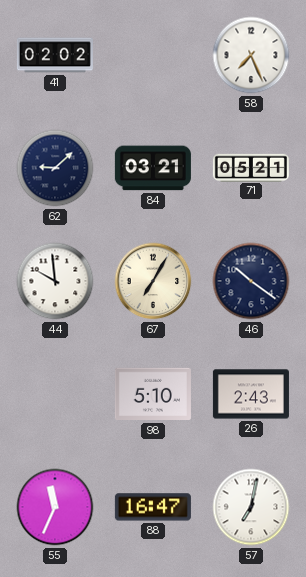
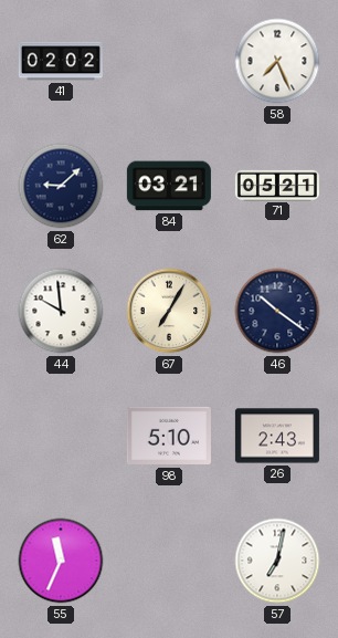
88: 16:47 -> none
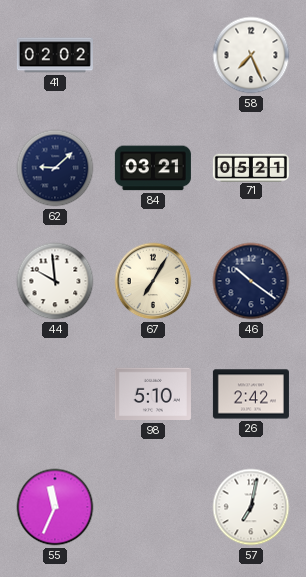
26: 2:43 -> 2:42
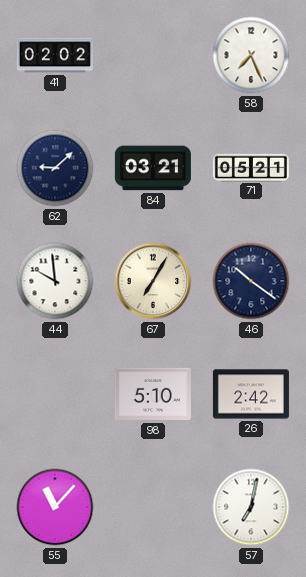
55: 11:34 -> 11:07
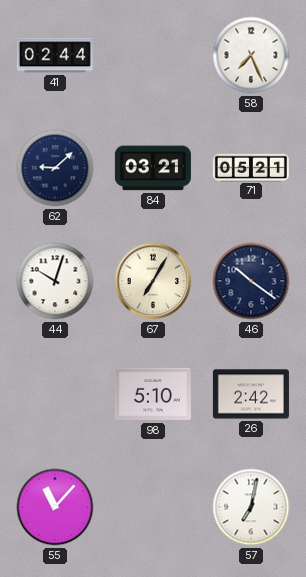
41: 02:02 -> 02:44
44: 9:59 -> 10:03
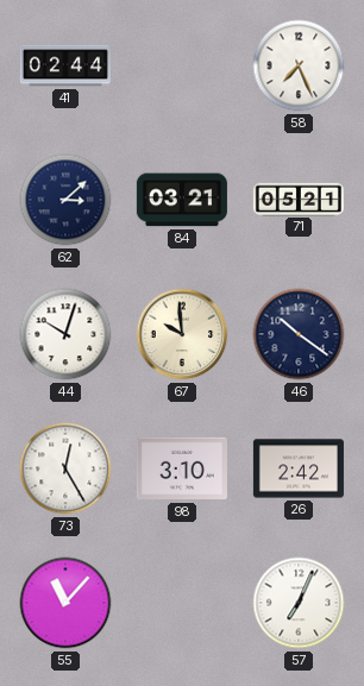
62: 9:08 -> 3:08
67: 7:05 -> 9:59
73: none -> 12:25
98: 5:10 -> 3:10
57: 7:02 -> 7:04
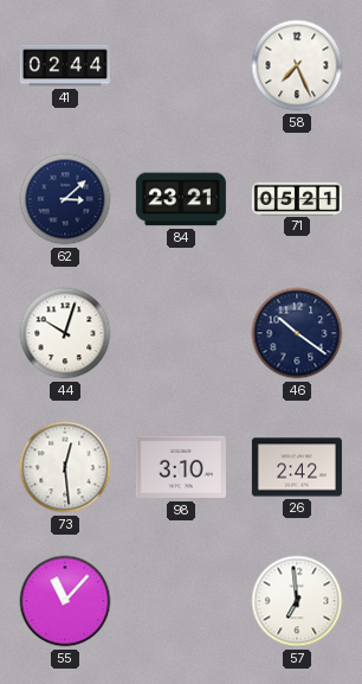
84: 03:21 -> 23:21
67: 9:59 -> none
73: 12:25 -> 12:29
57: 7:04 -> 6:59
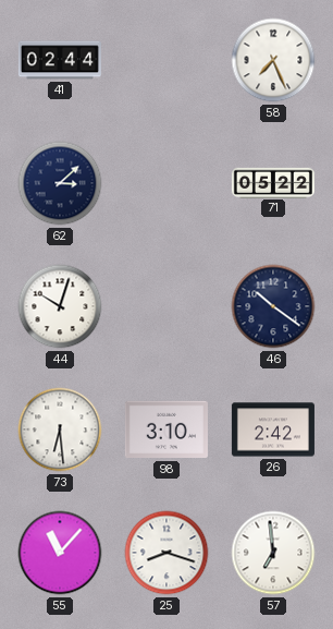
84: 23:21 -> none
71: 05:21 -> 05:22
73: 12:29 -> 6:29
25: none -> 8:18
